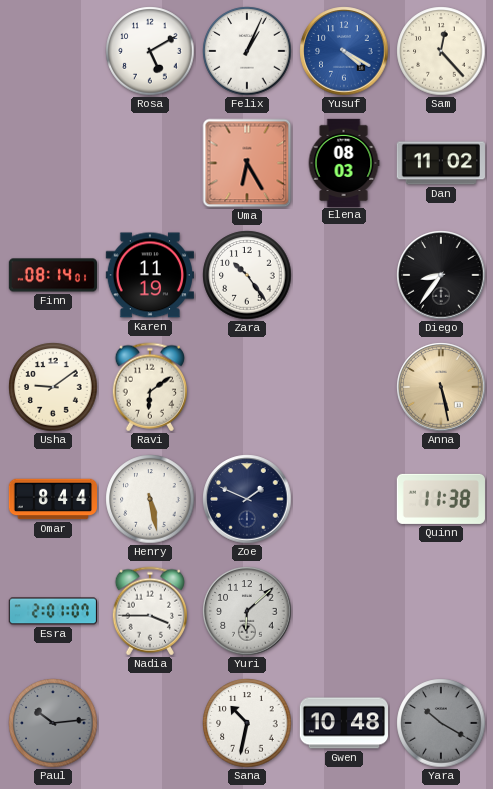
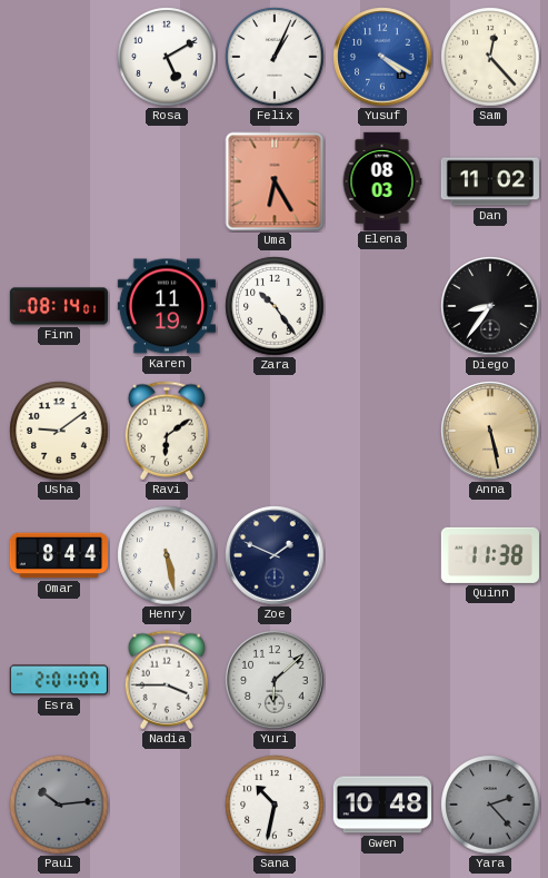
Yara: 10:20 -> 2:23
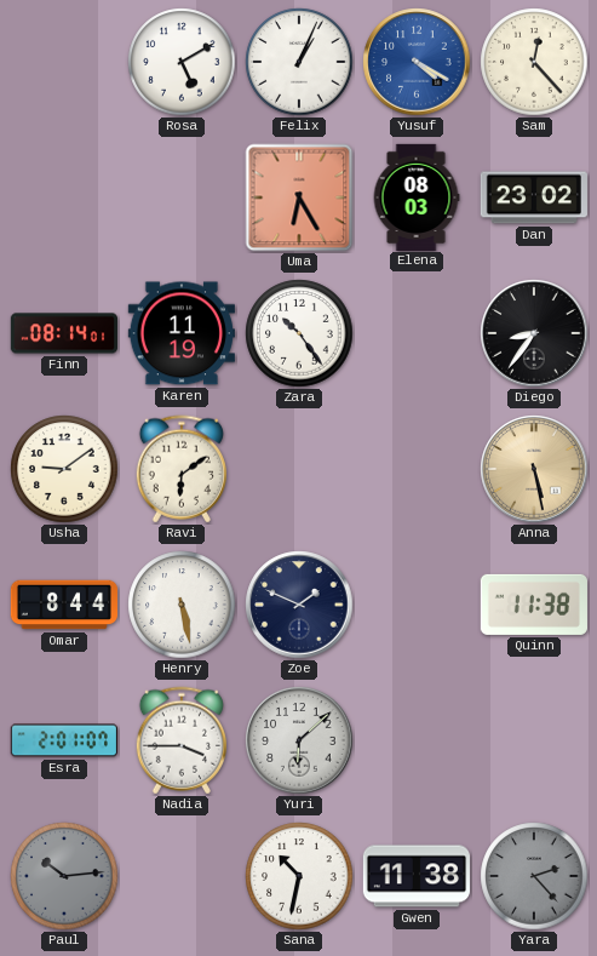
Dan: 11:02 -> 23:02
Gwen: 10:48 -> 11:38
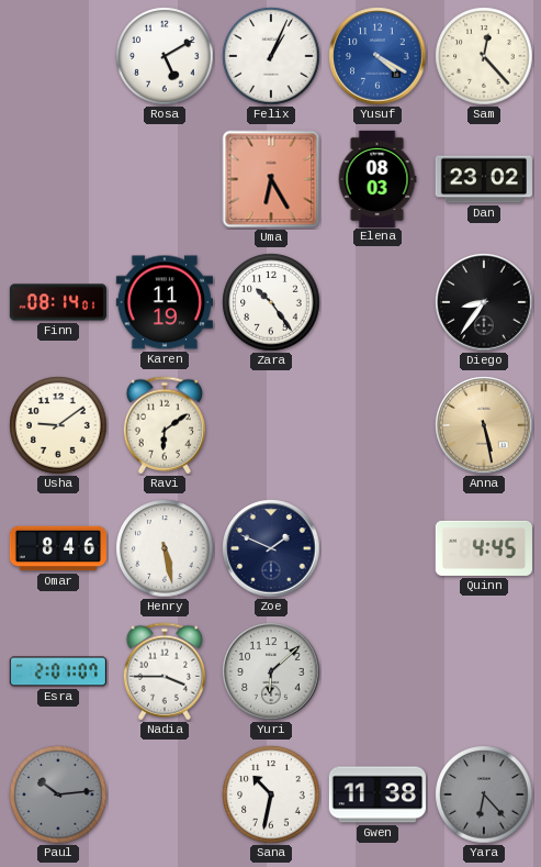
Omar: 8:44 -> 8:46
Quinn: 11:38 -> 4:45
Yara: 2:23 -> 6:23
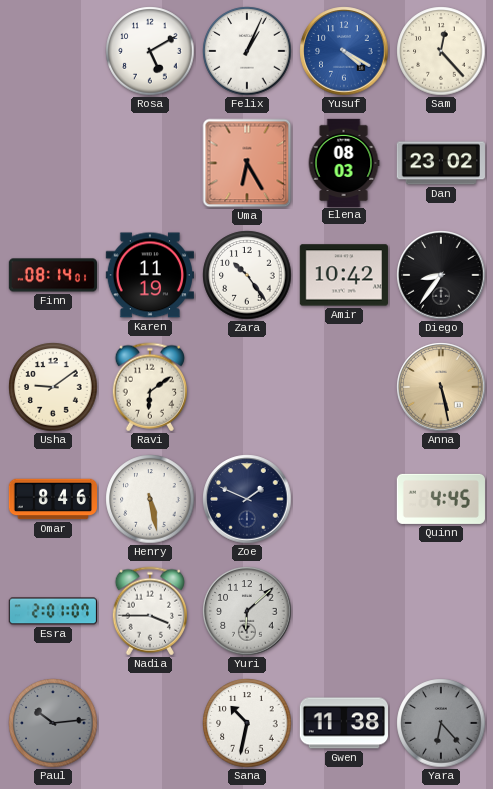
Amir: none -> 10:42
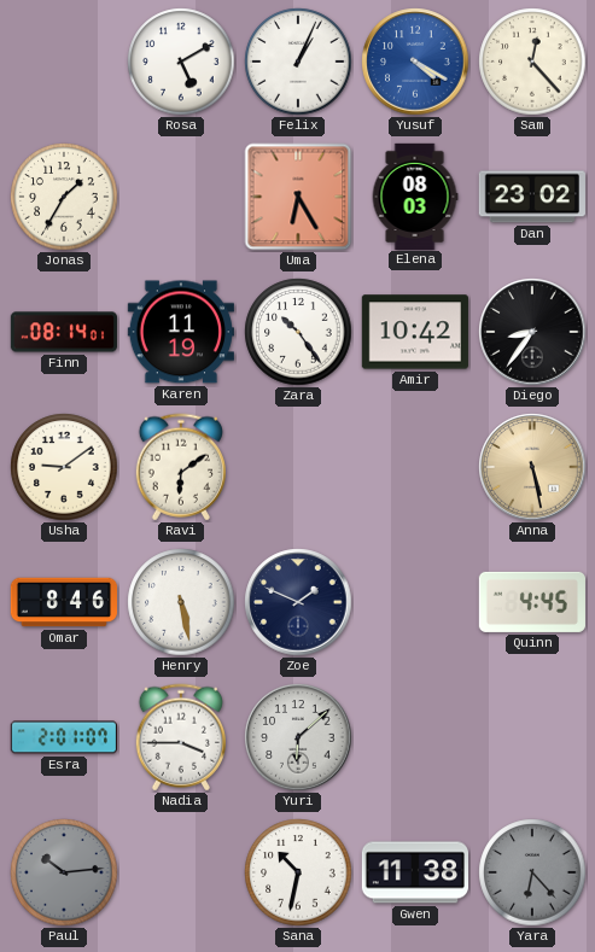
Jonas: none -> 1:35
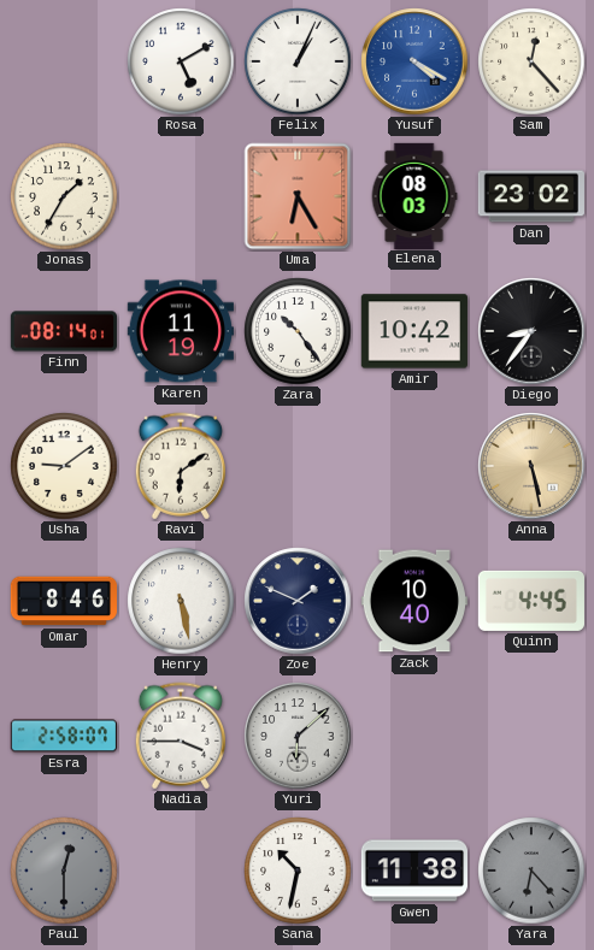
Zack: none -> 10:40
Esra: 2:01 -> 2:58
Paul: 10:14 -> 12:30
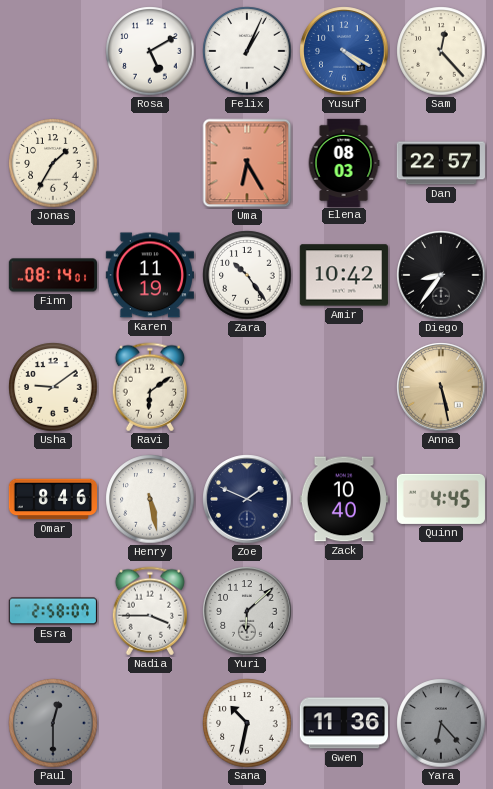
Dan: 23:02 -> 22:57
Gwen: 11:38 -> 11:36
